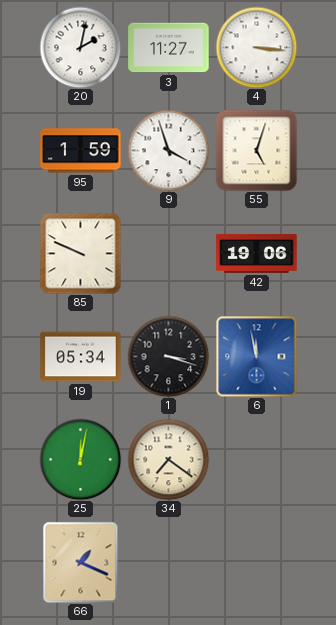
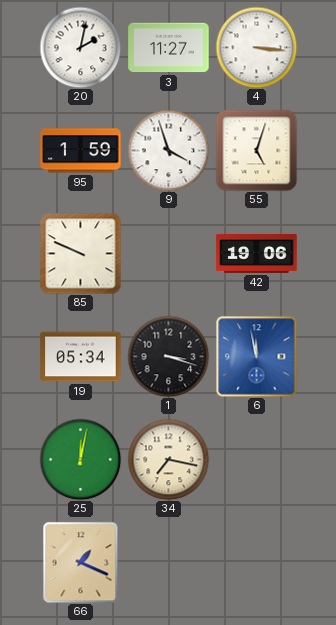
34: 7:21 -> 7:17
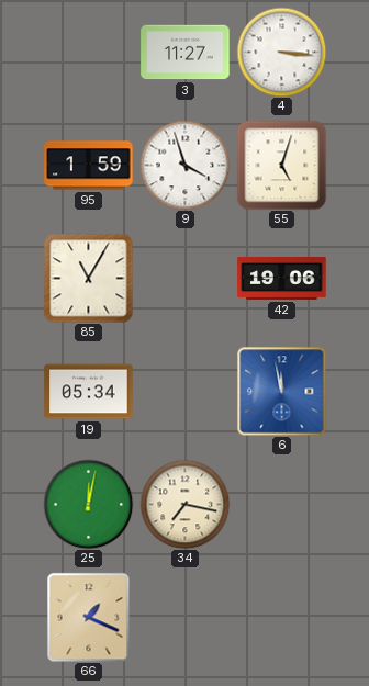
20: 2:02 -> none
85: 9:49 -> 11:05
1: 3:18 -> none
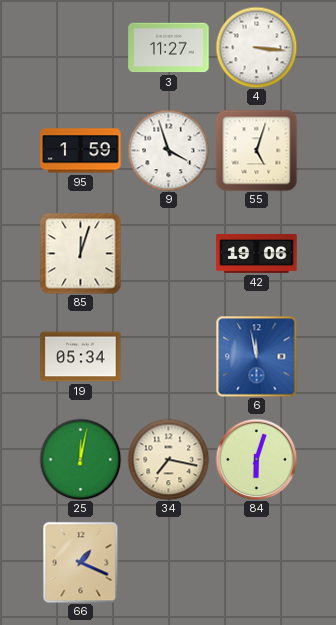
85: 11:05 -> 12:03
84: none -> 6:03
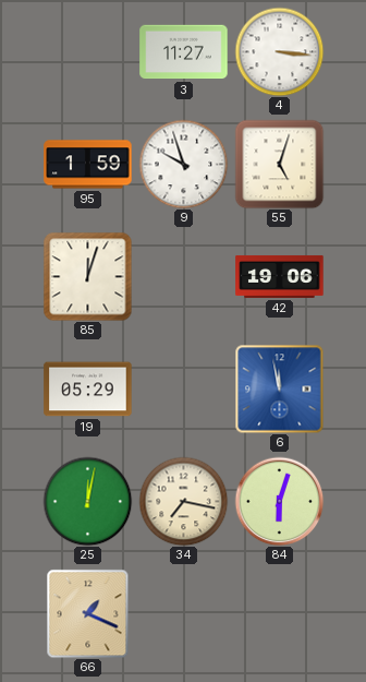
9: 3:57 -> 9:57
19: 05:34 -> 05:29
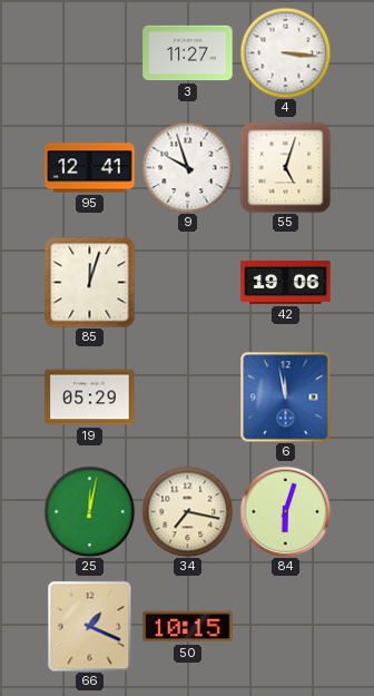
95: 1:59 -> 12:41
50: none -> 10:15
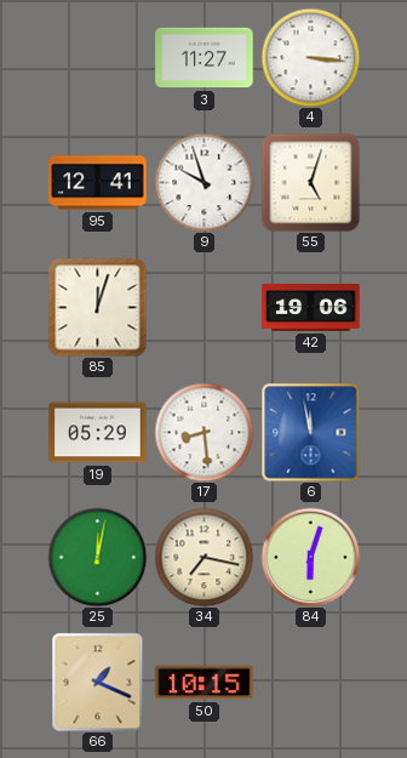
17: none -> 8:29
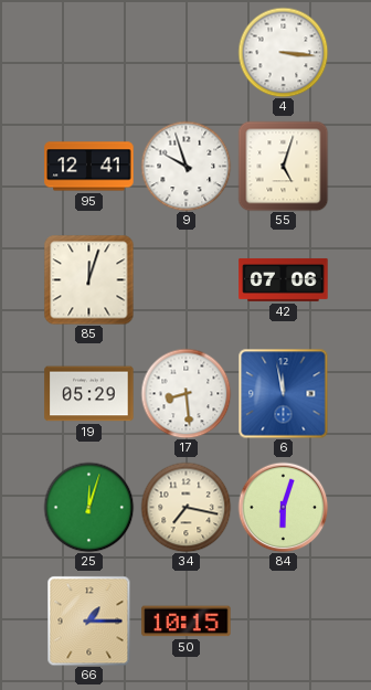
3: 11:27 -> none
42: 19:06 -> 07:06
25: 12:02 -> 12:03
66: 1:19 -> 1:15
